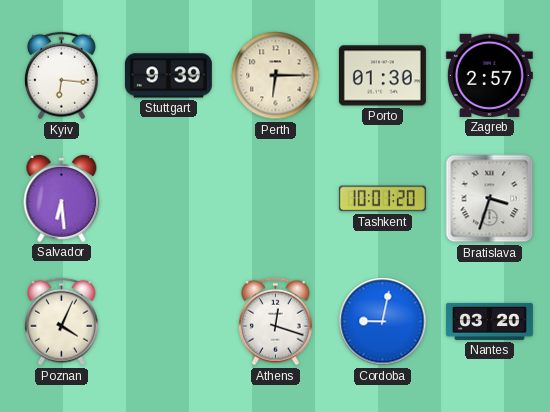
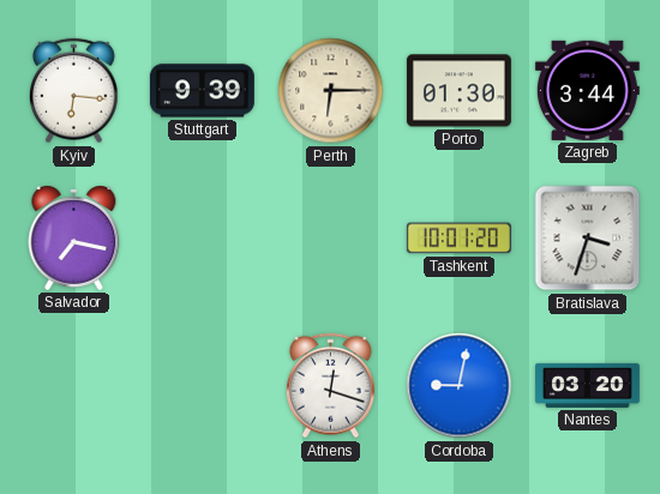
Zagreb: 2:57 -> 3:44
Salvador: 6:29 -> 7:17
Poznan: 4:04 -> none
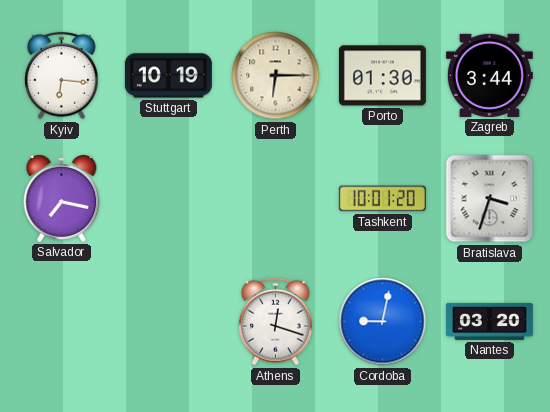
Stuttgart: 9:39 -> 10:19
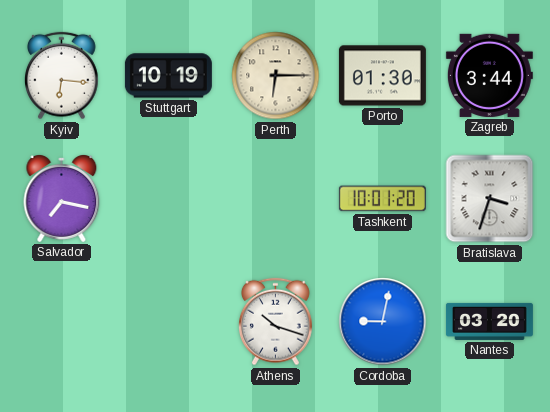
Athens: 12:18 -> 10:18
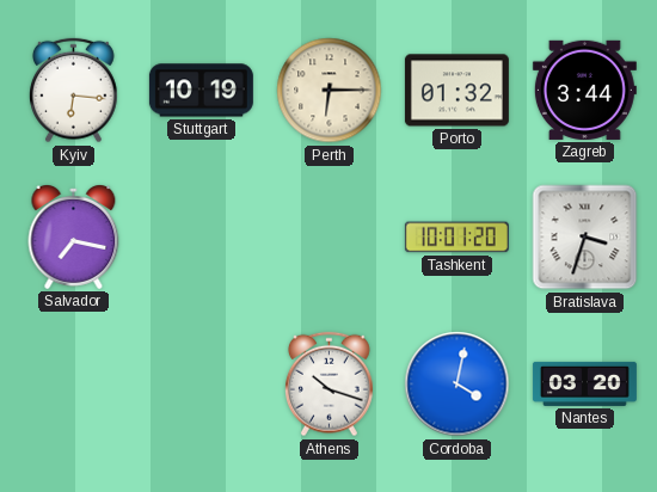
Porto: 01:30 -> 01:32
Cordoba: 9:02 -> 4:02
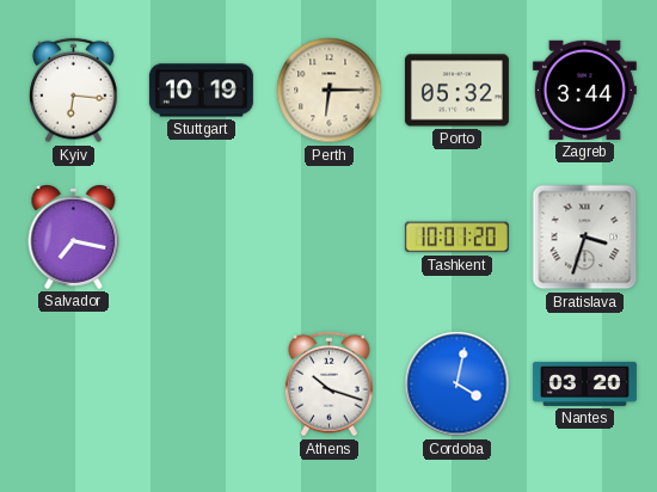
Porto: 01:32 -> 05:32
